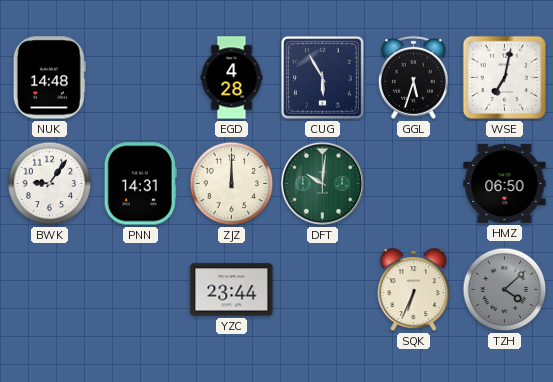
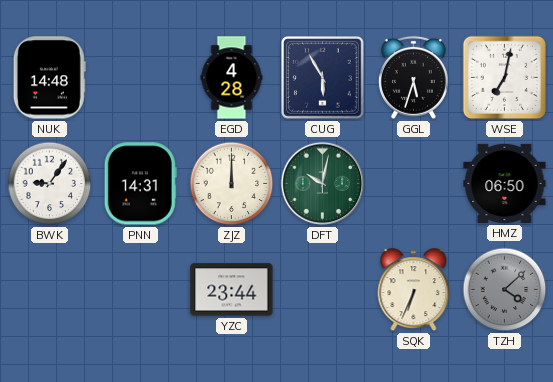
DFT: 10:01 -> 10:02
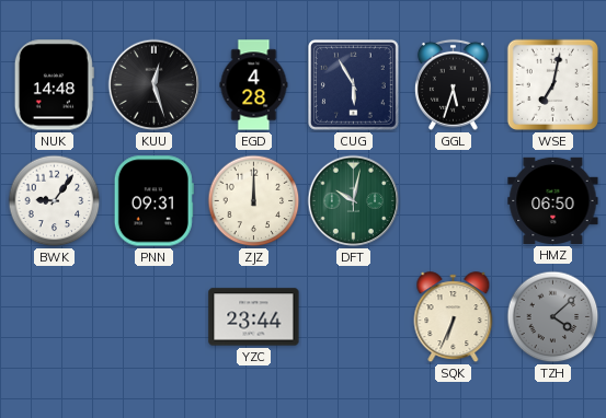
KUU: none -> 12:27
PNN: 14:31 -> 09:31
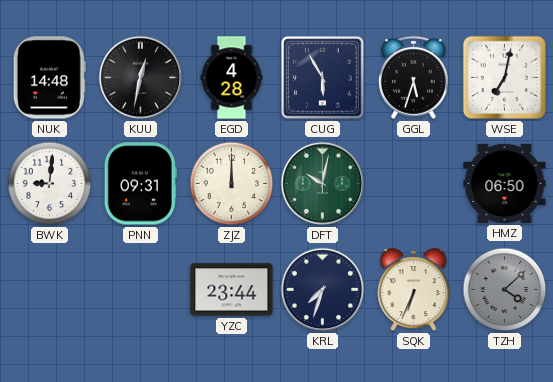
KUU: 12:27 -> 12:32
BWK: 9:06 -> 9:01
KRL: none -> 7:33
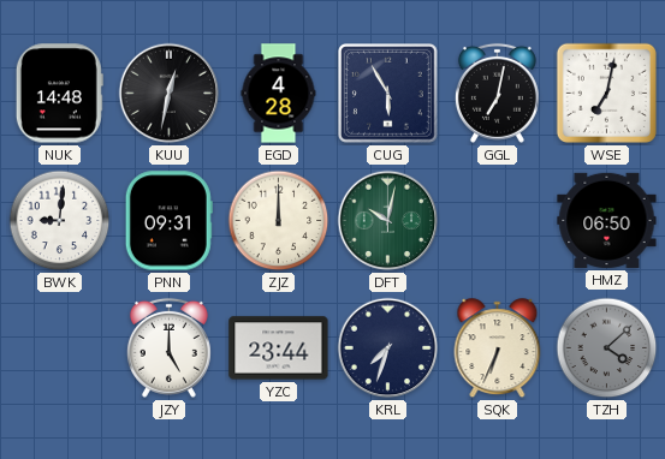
GGL: 5:33 -> 7:02
JZY: none -> 5:00
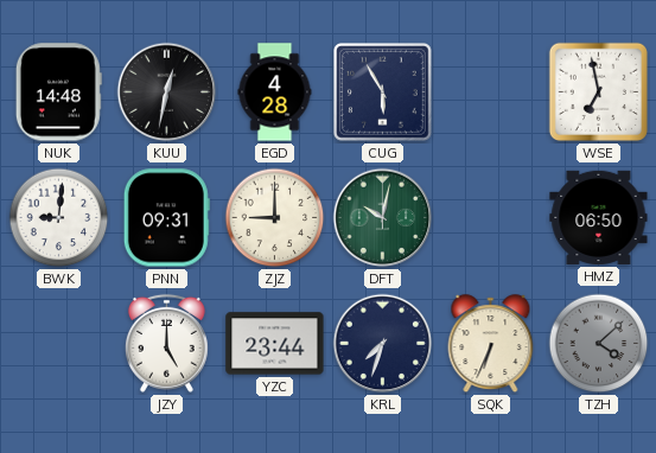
GGL: 7:02 -> none
WSE: 7:02 -> 6:58
ZJZ: 12:00 -> 9:00
